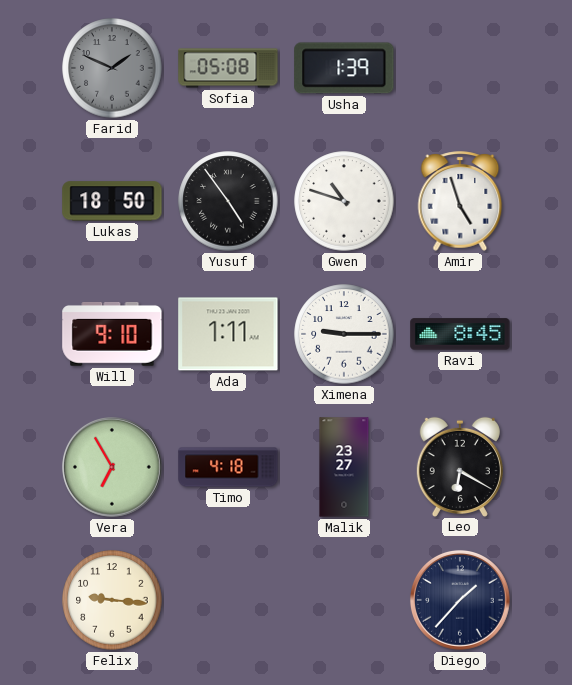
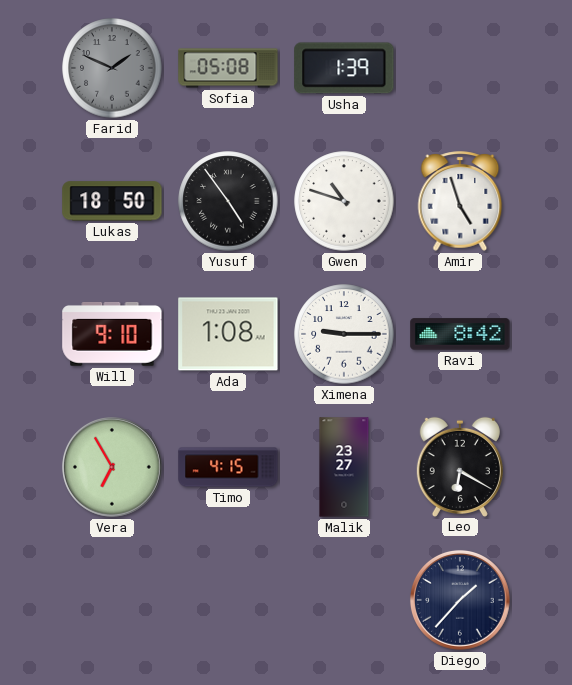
Ada: 1:11 -> 1:08
Ravi: 8:45 -> 8:42
Timo: 4:18 -> 4:15
Felix: 9:16 -> none
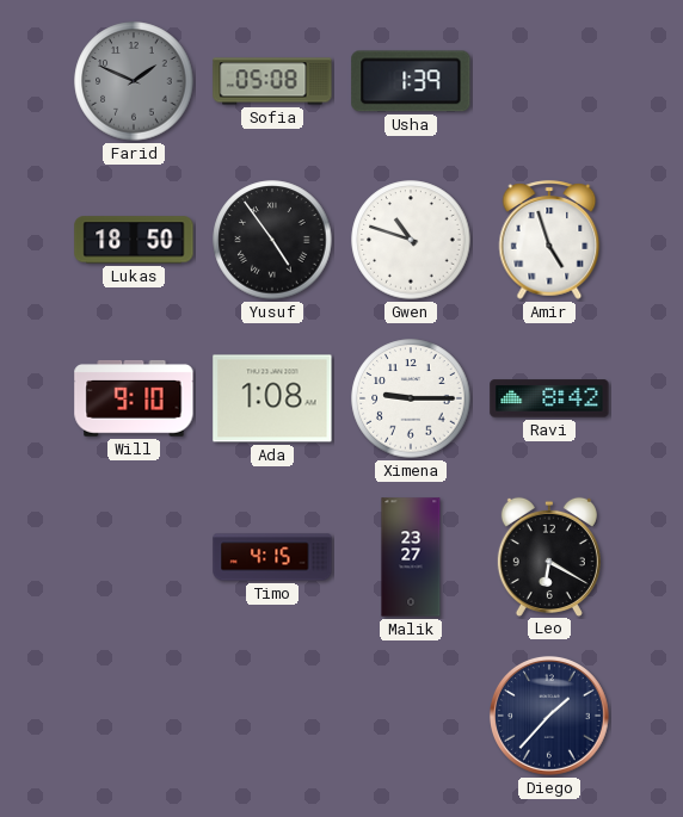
Vera: 6:55 -> none
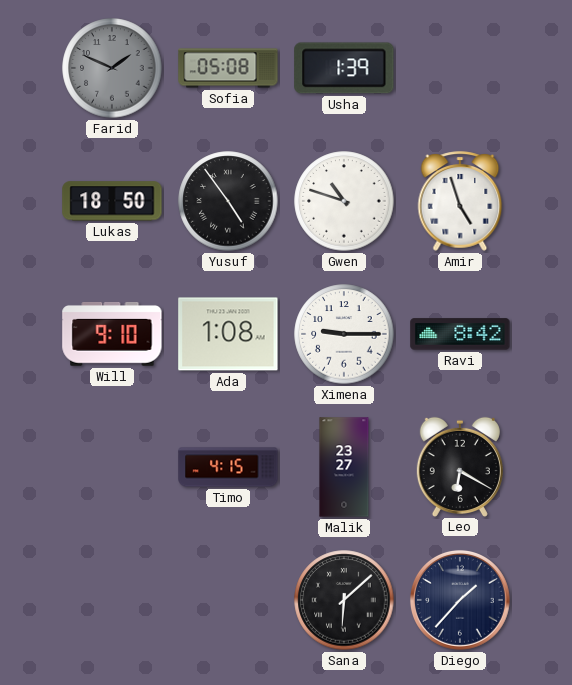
Sana: none -> 6:08
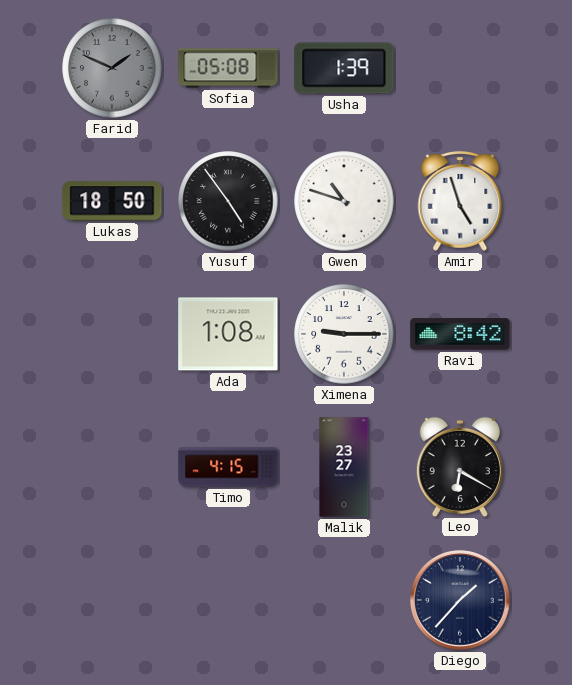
Will: 9:10 -> none
Sana: 6:08 -> none
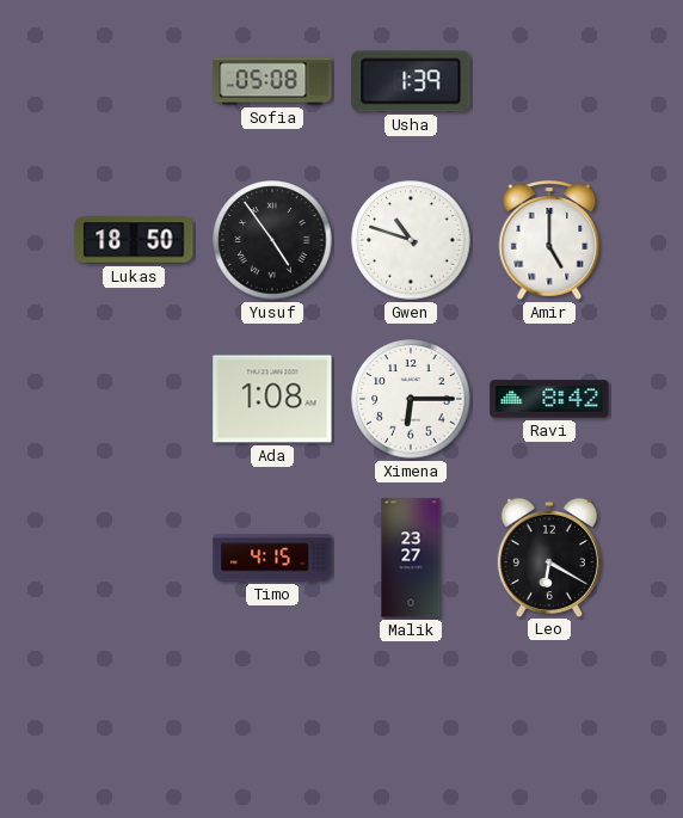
Farid: 1:49 -> none
Amir: 4:57 -> 5:00
Ximena: 9:15 -> 6:15
Diego: 1:37 -> none
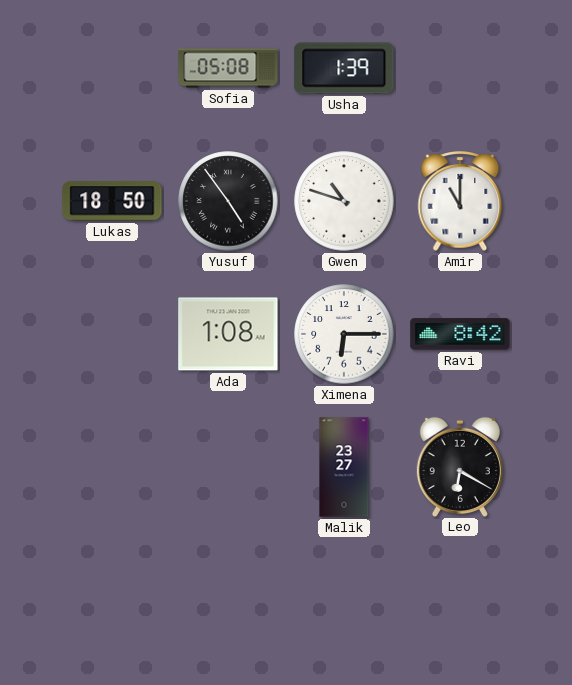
Amir: 5:00 -> 11:00
Timo: 4:15 -> none
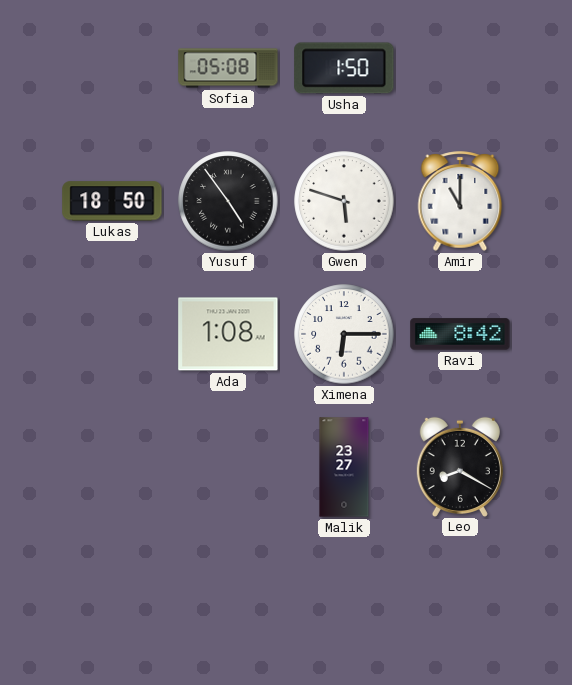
Usha: 1:39 -> 1:50
Gwen: 10:48 -> 5:48
Leo: 6:20 -> 8:20
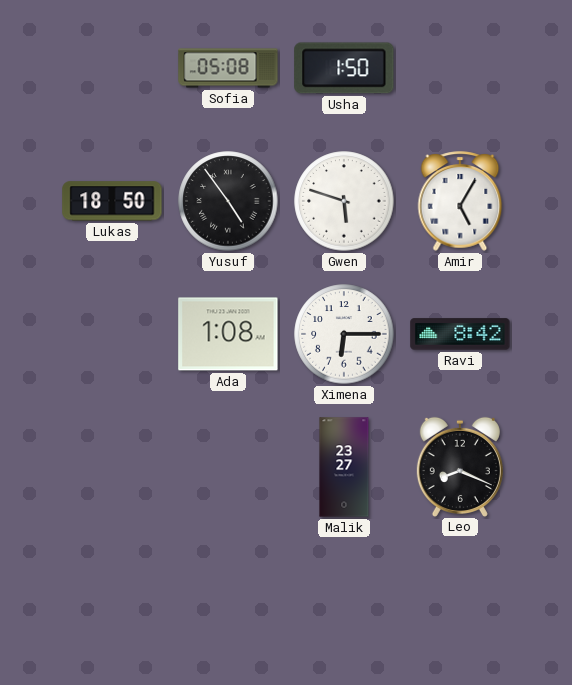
Amir: 11:00 -> 5:05
Leo: 8:20 -> 8:19
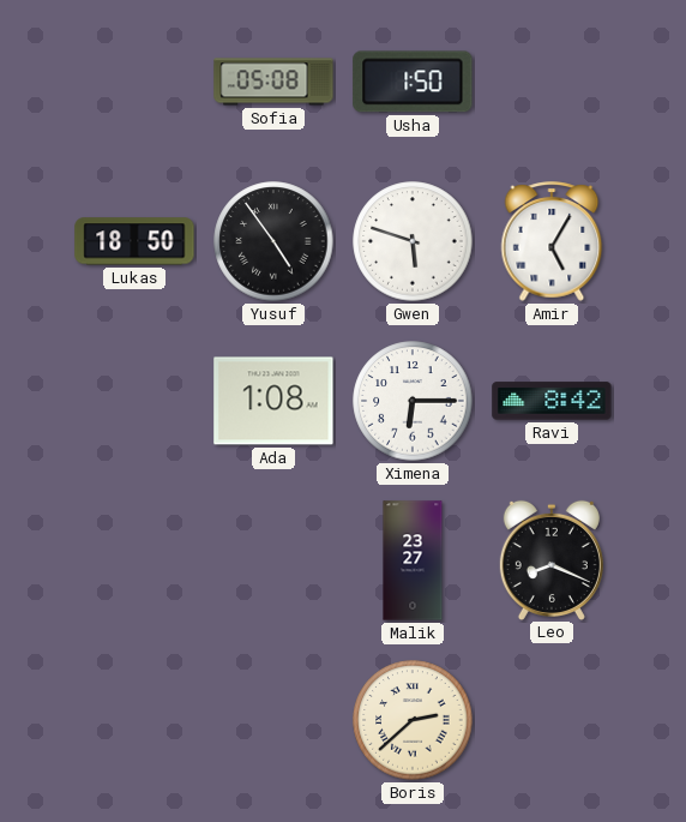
Boris: none -> 2:38
